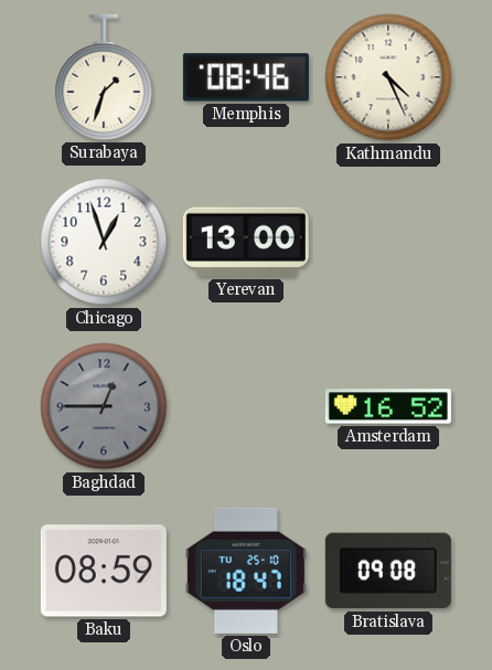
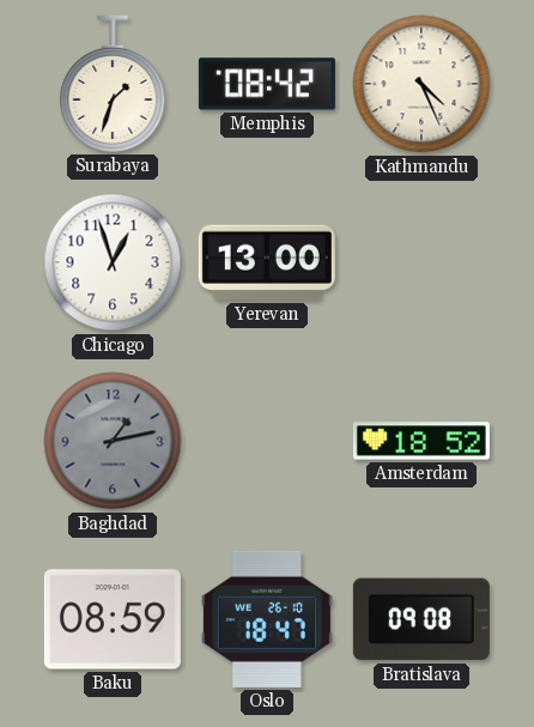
Memphis: 08:46 -> 08:42
Baghdad: 12:45 -> 1:13
Amsterdam: 16:52 -> 18:52
Oslo date: TU 25-10 -> WE 26-10
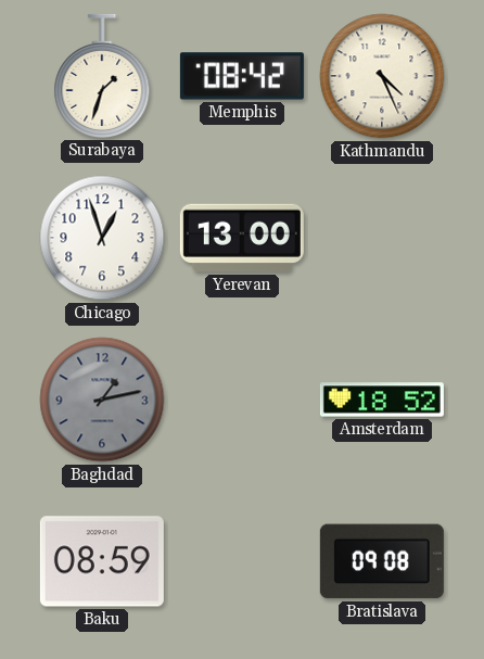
Oslo: 18:47 -> none
